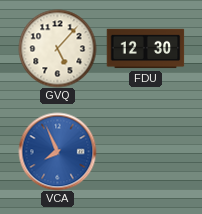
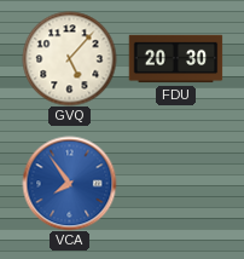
FDU: 12:30 -> 20:30
VCA: 7:56 -> 7:54
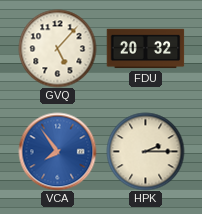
FDU: 20:30 -> 20:32
HPK: none -> 2:15
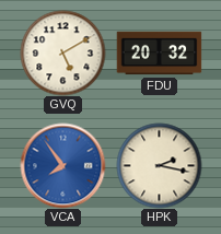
GVQ: 5:07 -> 5:10
HPK: 2:15 -> 2:17
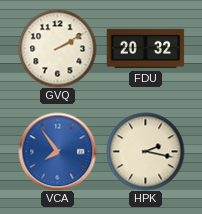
GVQ: 5:10 -> 2:10
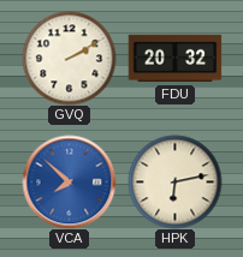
VCA: 7:54 -> 7:52
HPK: 2:17 -> 6:13
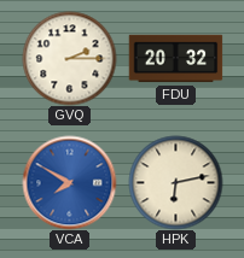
GVQ: 2:10 -> 2:15
VCA: 7:52 -> 7:50
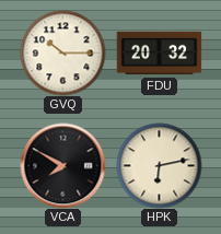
GVQ: 2:15 -> 10:15
VCA dial: blue -> black
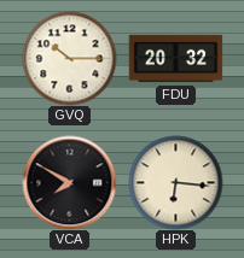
HPK: 6:13 -> 6:16
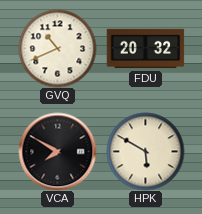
GVQ: 10:15 -> 10:41
HPK: 6:16 -> 5:50
